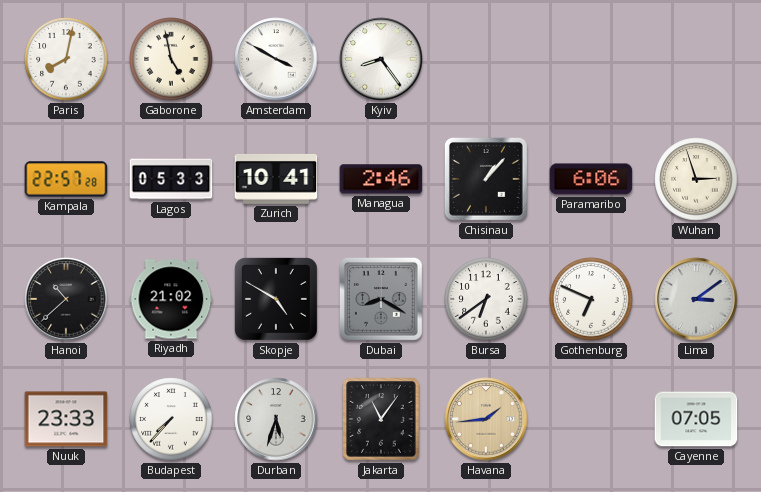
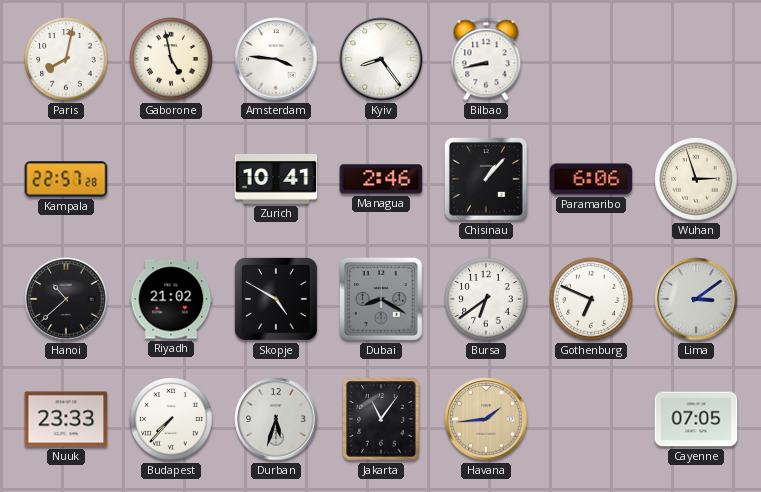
Amsterdam: 3:50 -> 3:46
Bilbao: none -> 8:43
Lagos: 05:33 -> none
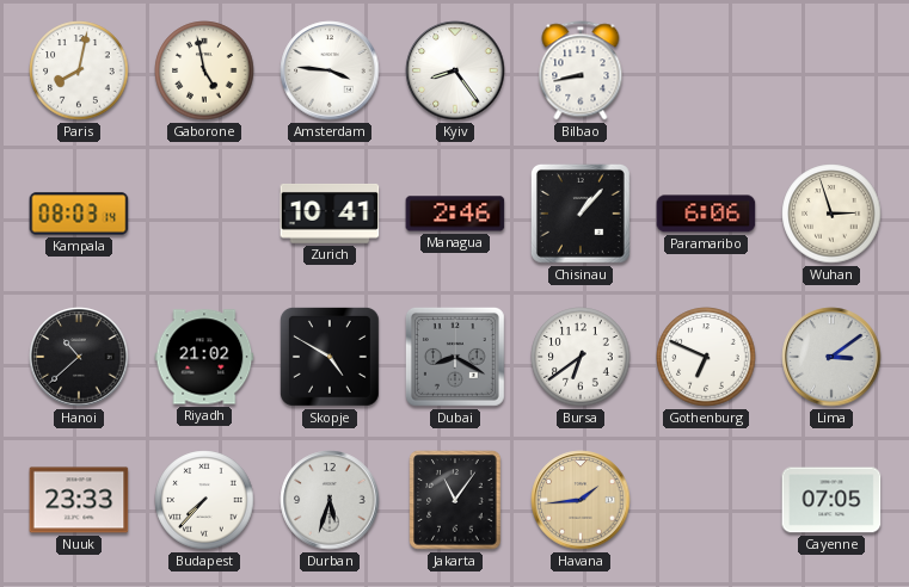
Kampala: 22:57 -> 08:03
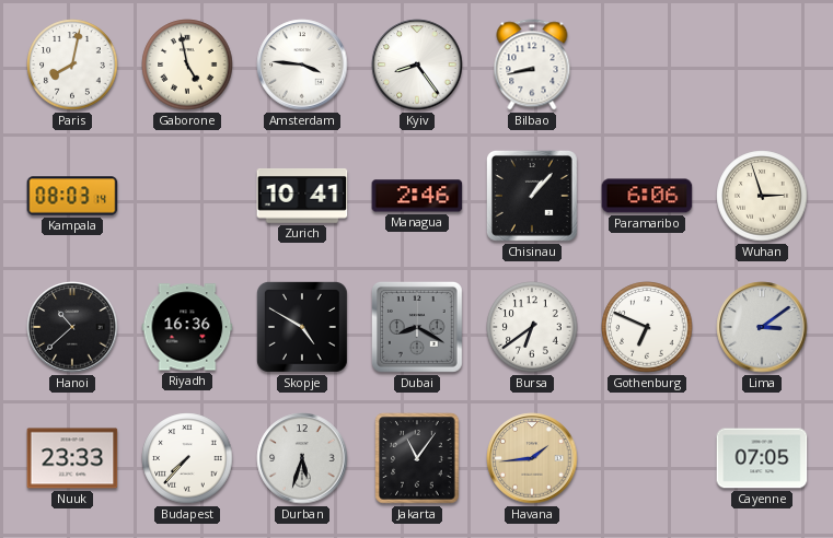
Riyadh: 21:02 -> 16:36
